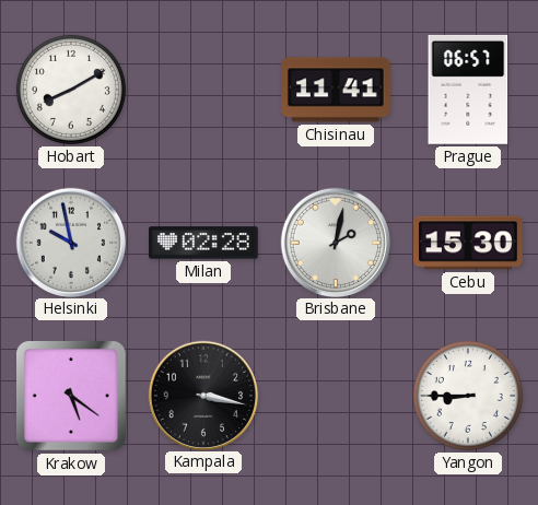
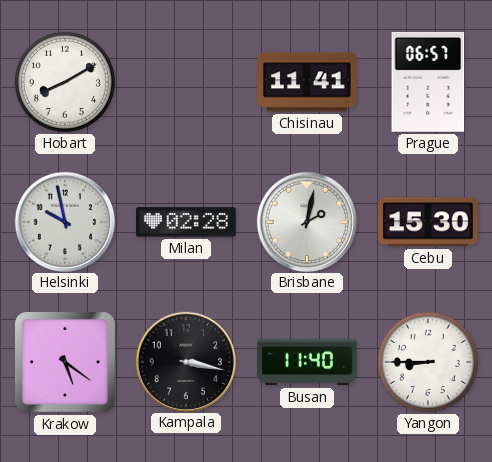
Busan: none -> 11:40
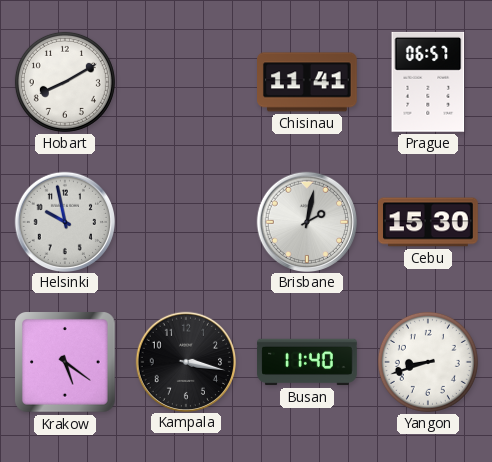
Milan: 02:28 -> none
Yangon: 8:45 -> 8:42
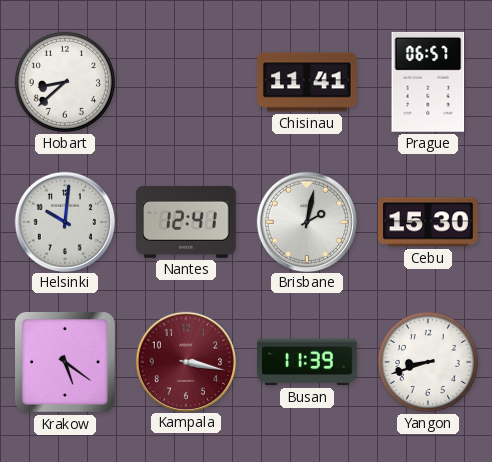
Hobart: 8:10 -> 8:38
Helsinki: 9:58 -> 10:01
Nantes: none -> 12:41
Kampala dial: black -> burgundy
Busan: 11:40 -> 11:39
